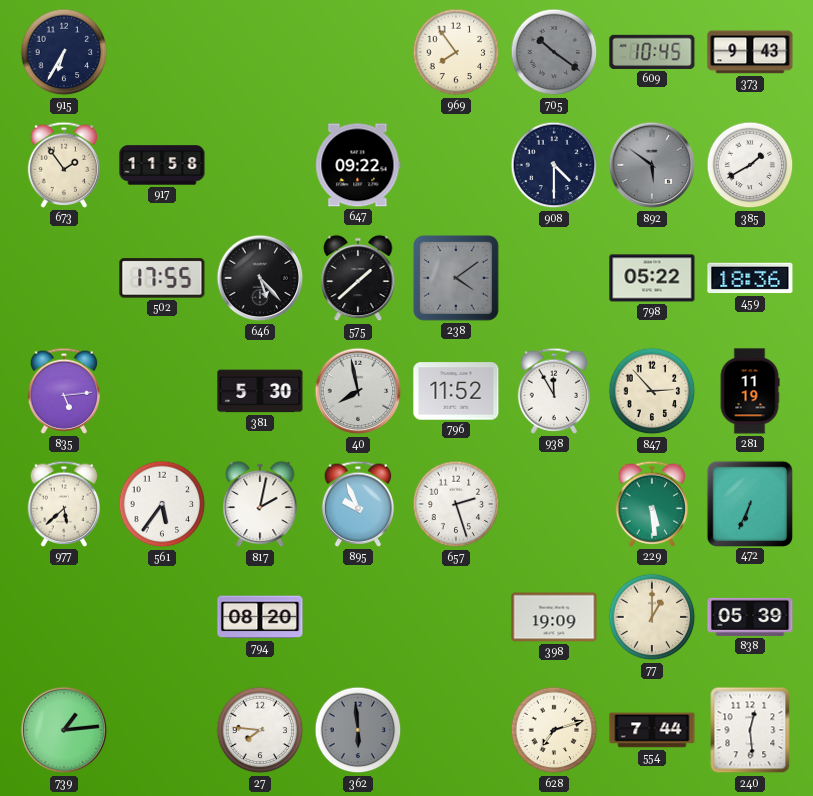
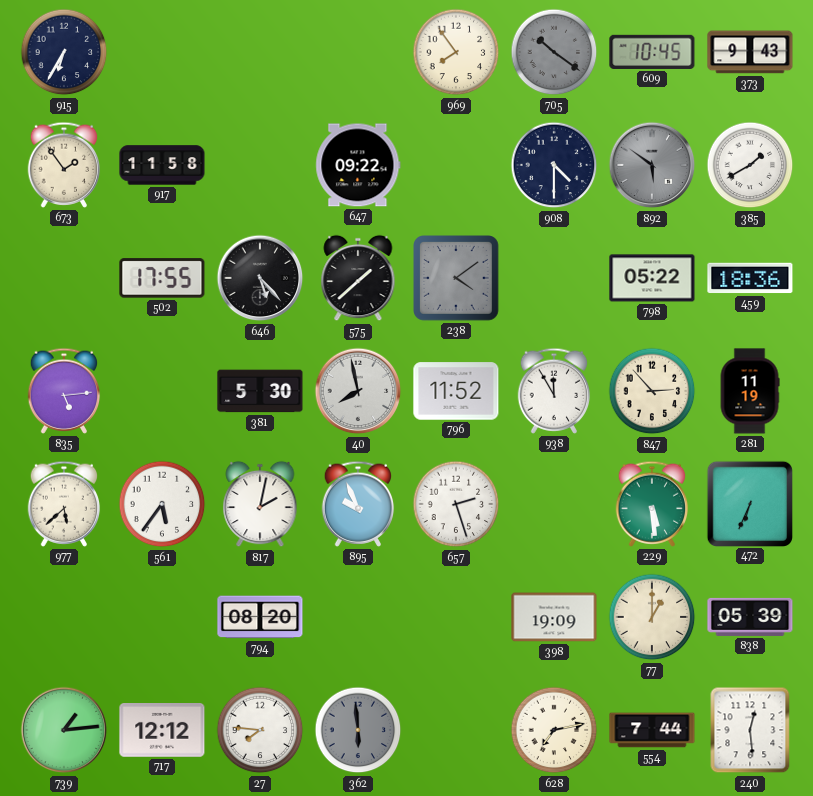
717: none -> 12:12
628: 7:12 -> 7:13
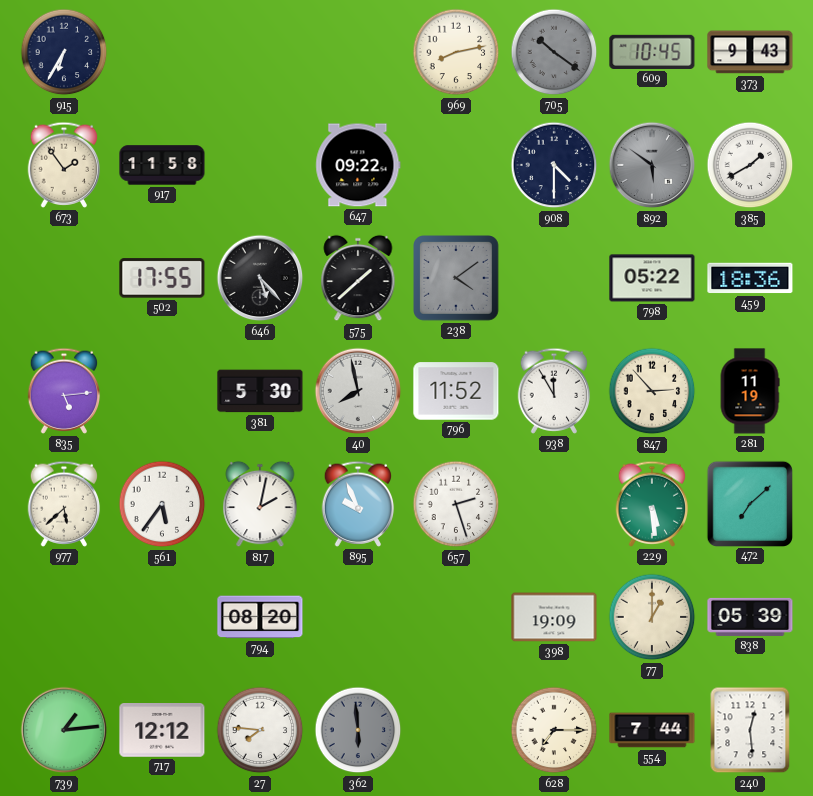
969: 7:54 -> 8:13
472: 6:34 -> 7:08
628: 7:13 -> 7:15
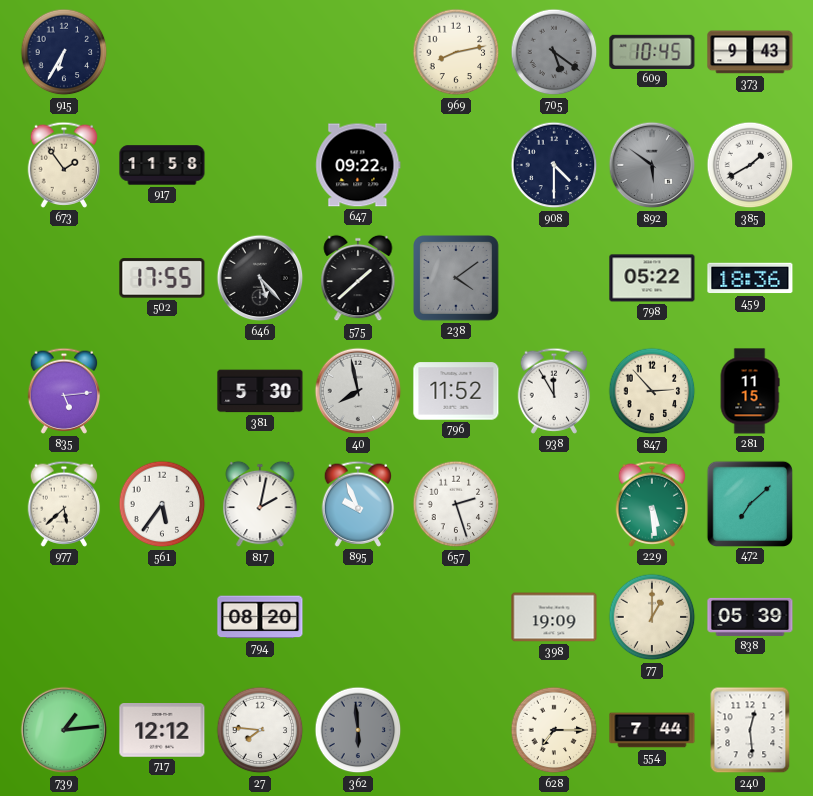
705: 10:21 -> 5:21
281: 11:19 -> 11:15
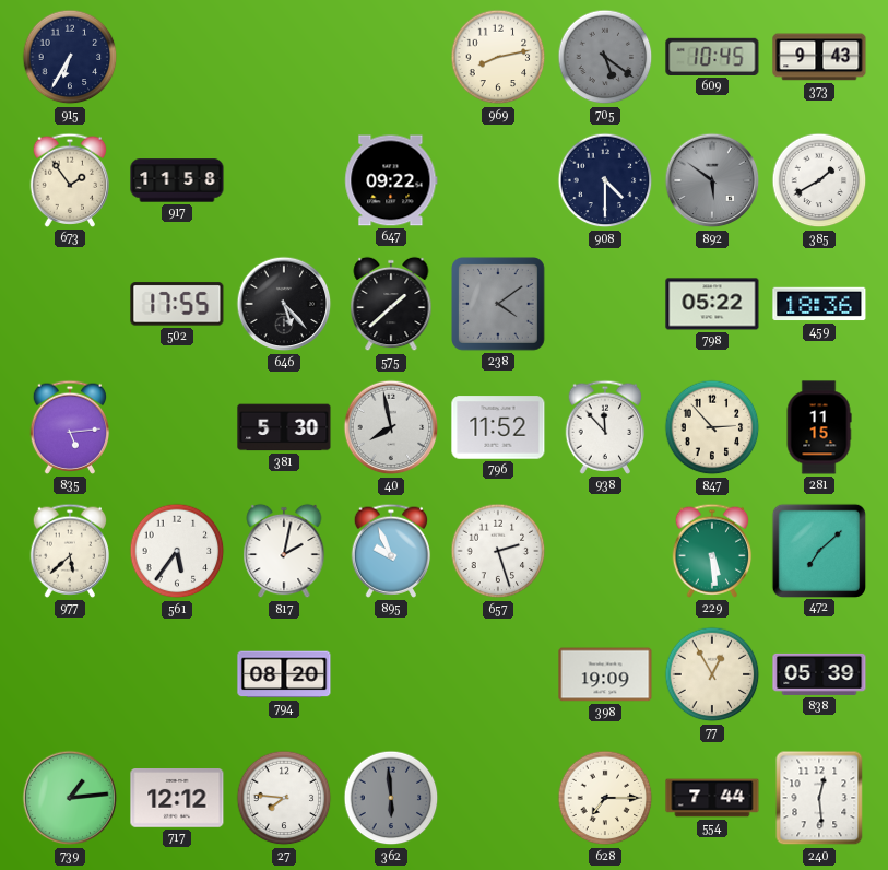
938: 11:55 -> 11:53
77: 1:00 -> 12:55
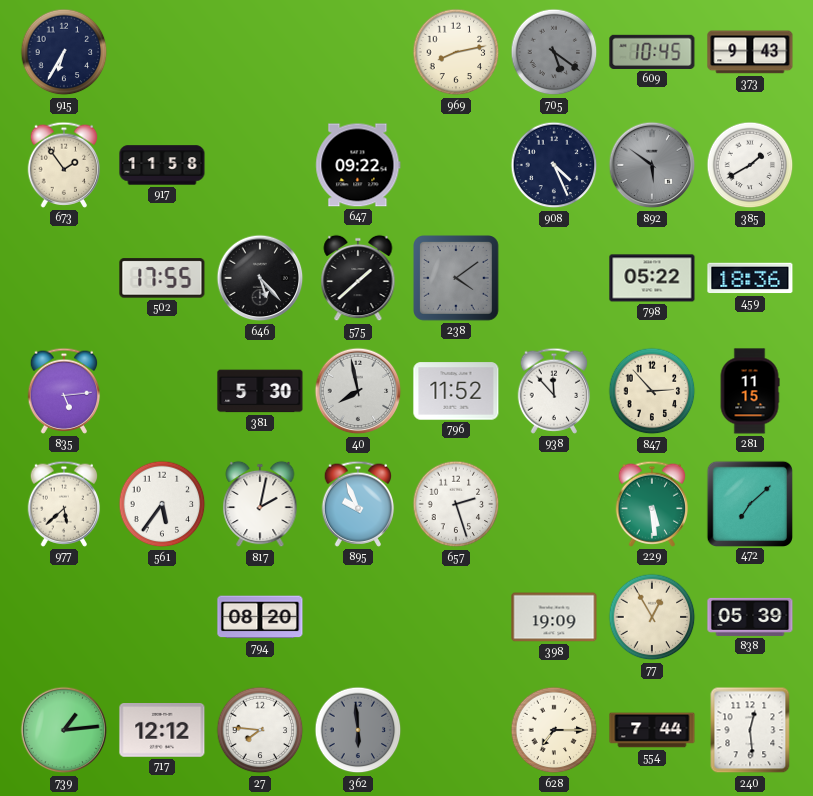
908: 4:30 -> 4:26
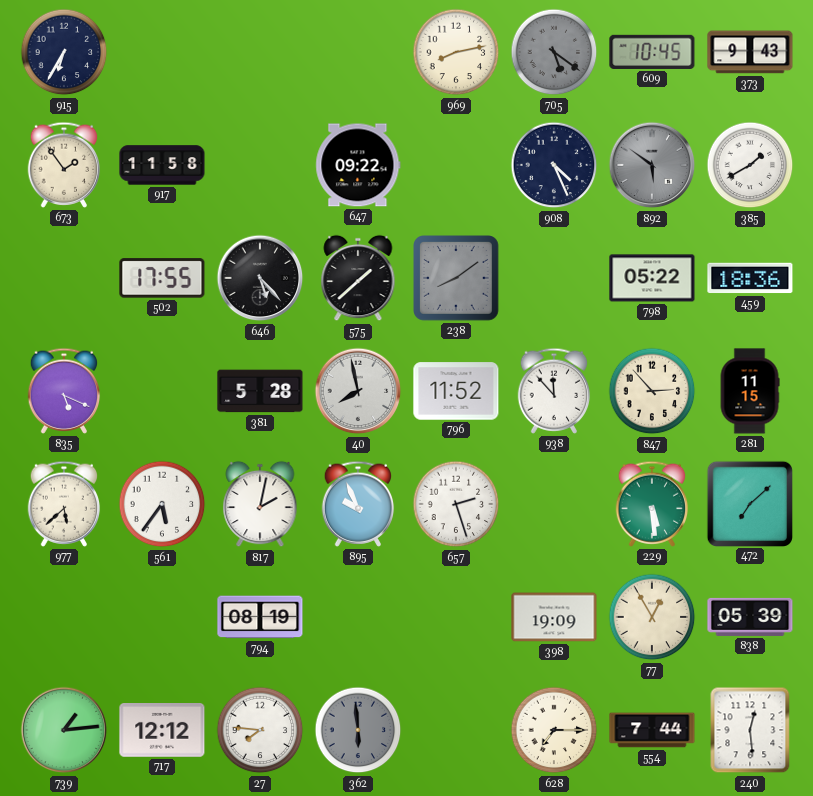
238: 4:09 -> 8:09
835: 5:14 -> 5:19
381: 5:30 -> 5:28
794: 08:20 -> 08:19
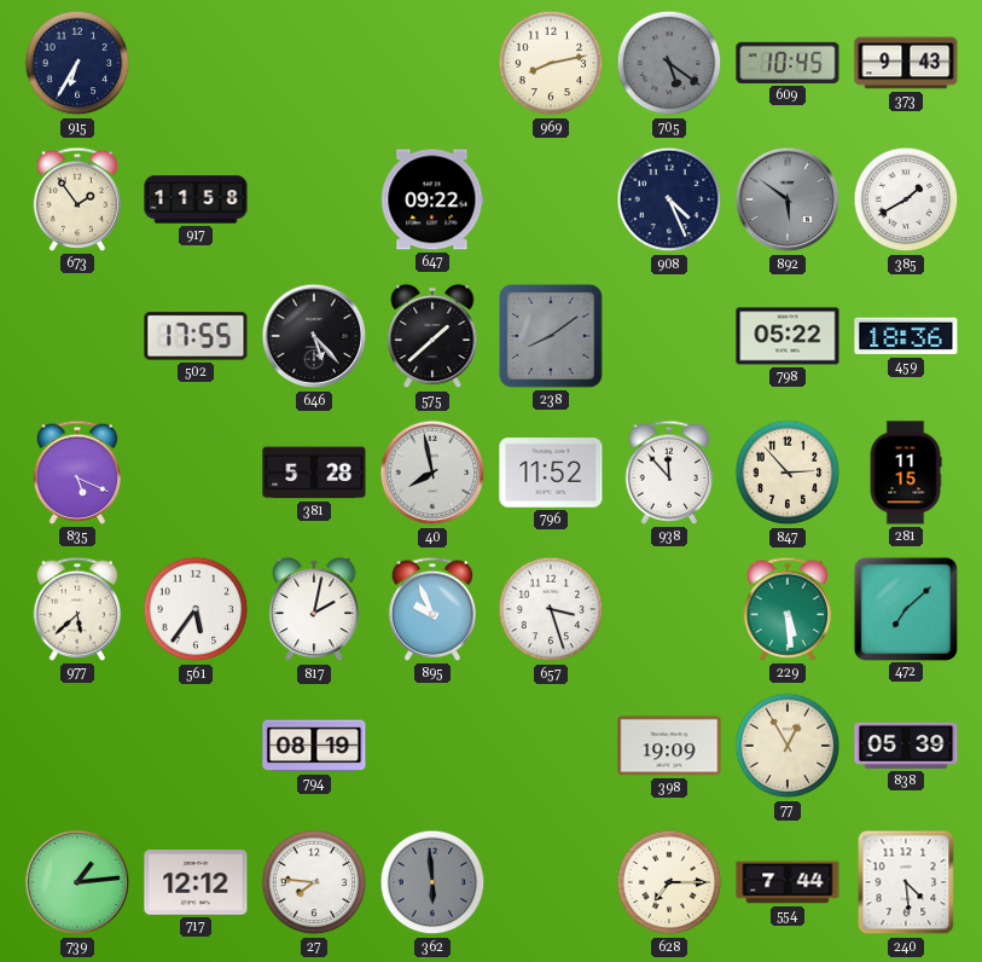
657: 2:27 -> 3:27
240: 12:29 -> 4:29
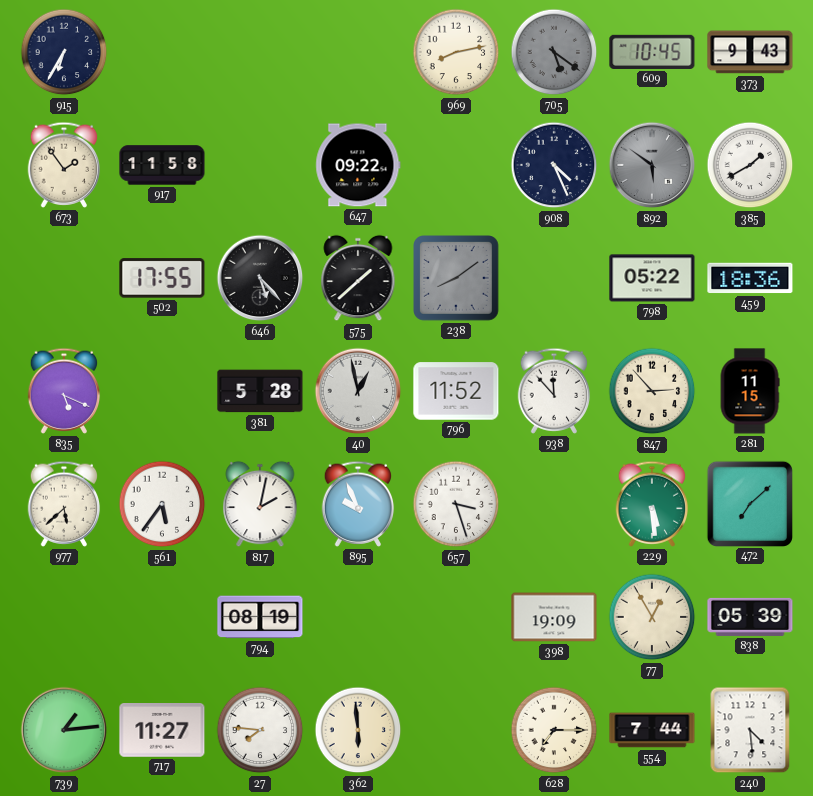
40: 7:58 -> 12:58
717: 12:12 -> 11:27
362 dial: grey -> cream
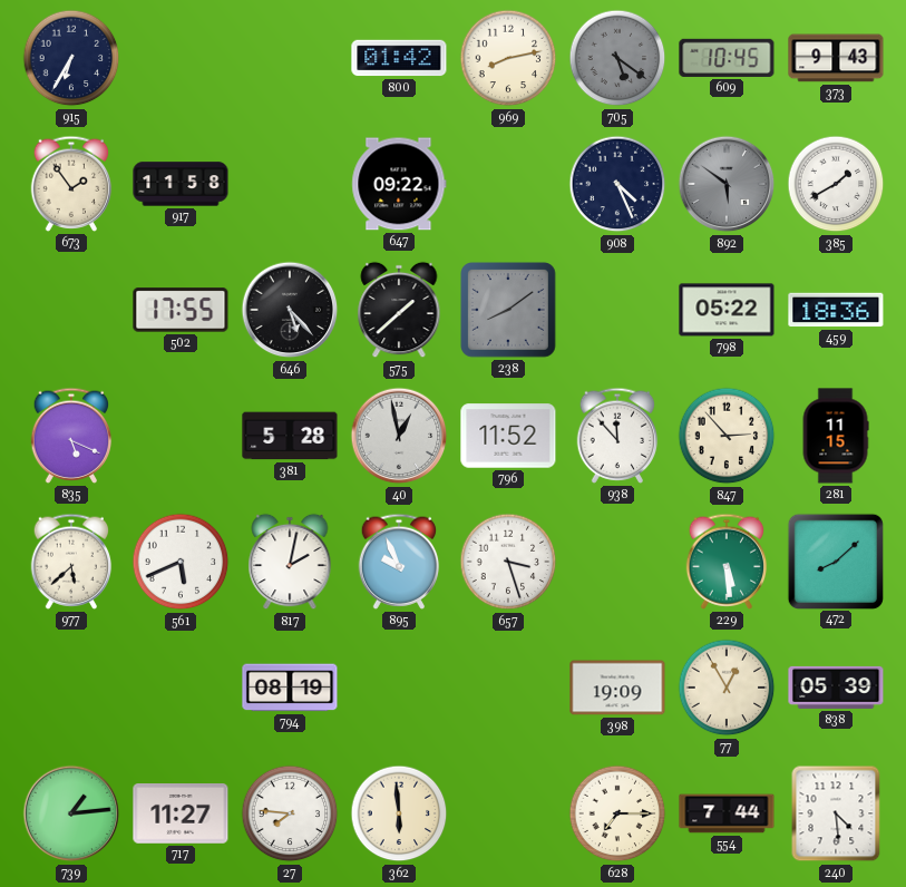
800: none -> 01:42
561: 5:36 -> 5:41
472: 7:08 -> 8:08
